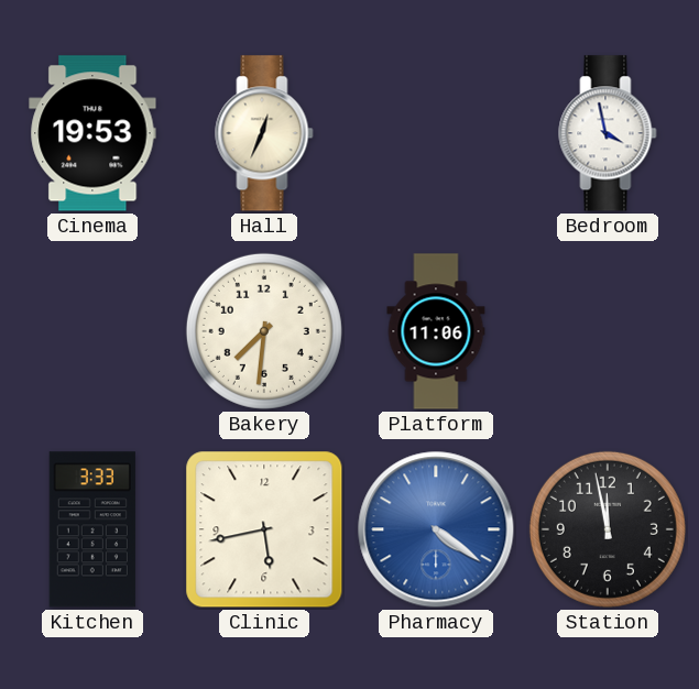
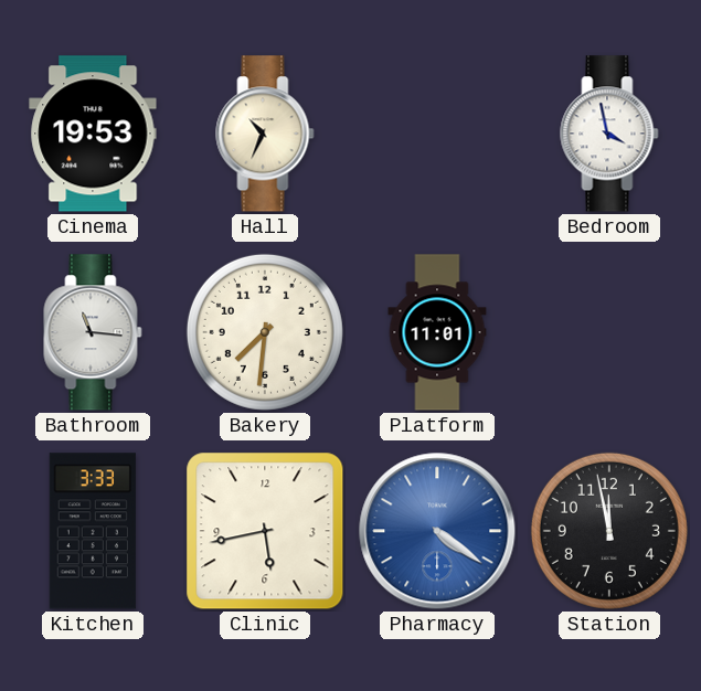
Hall: 12:34 -> 10:34
Bathroom: none -> 11:16
Platform: 11:06 -> 11:01
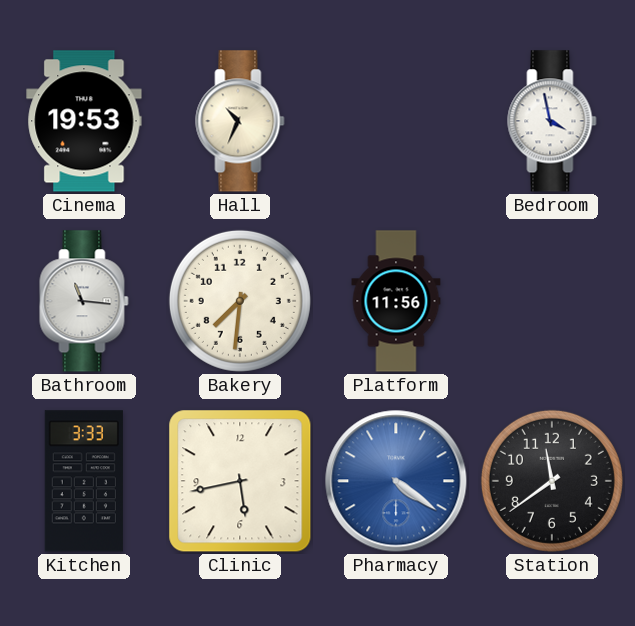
Platform: 11:01 -> 11:56
Station: 11:58 -> 11:39
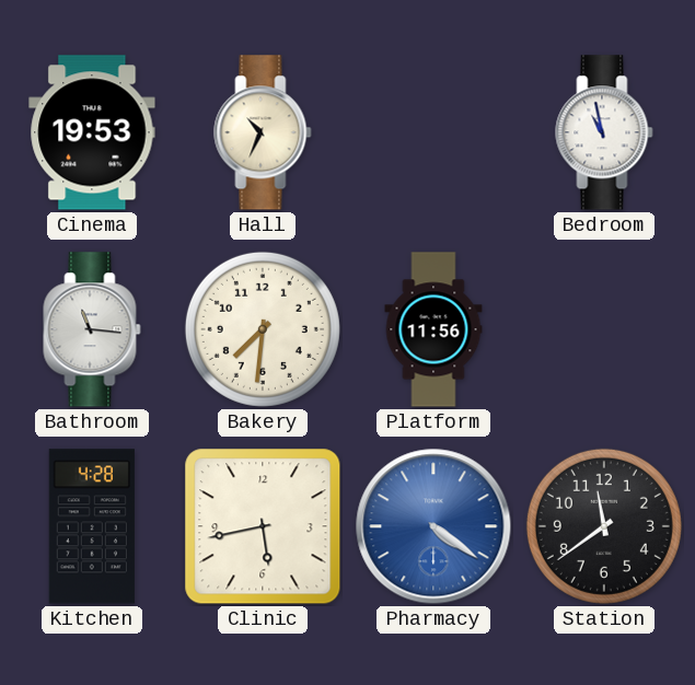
Bedroom: 3:58 -> 10:58
Kitchen: 3:33 -> 4:28
